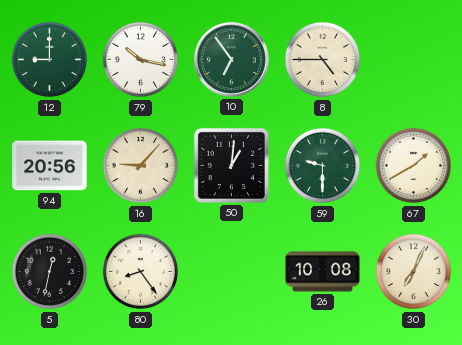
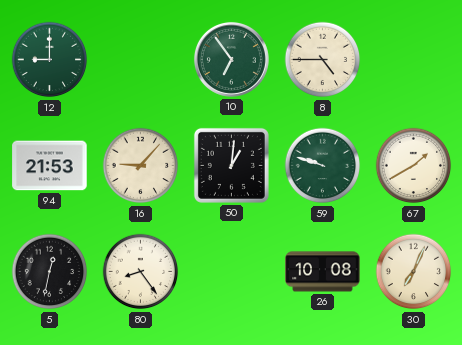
79: 10:17 -> none
94: 20:56 -> 21:53
59: 9:30 -> 9:48
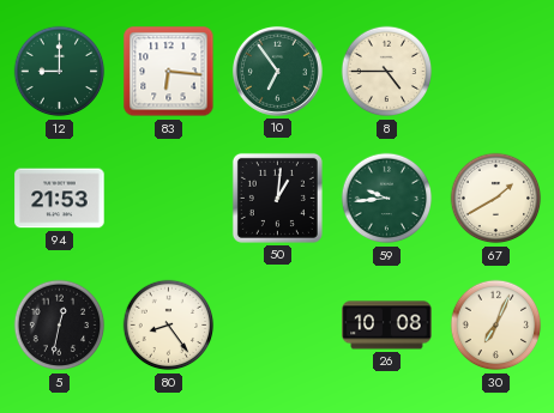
83: none -> 6:16
16: 9:07 -> none
59: 9:48 -> 9:44
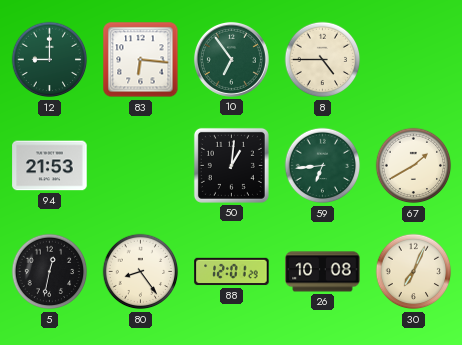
59: 9:44 -> 6:44
88: none -> 12:01
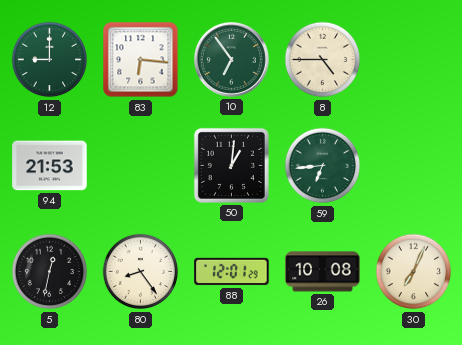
67: 1:40 -> none
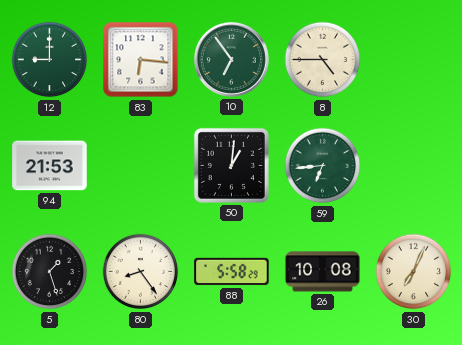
5: 12:32 -> 1:27
88: 12:01 -> 5:58
